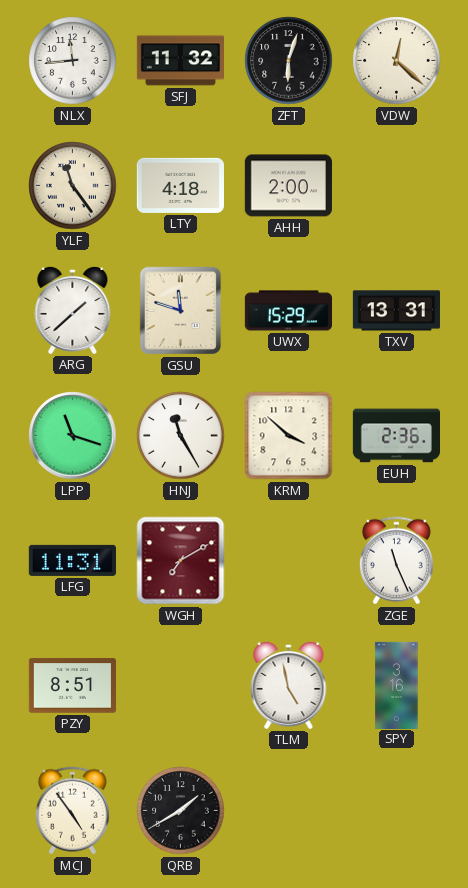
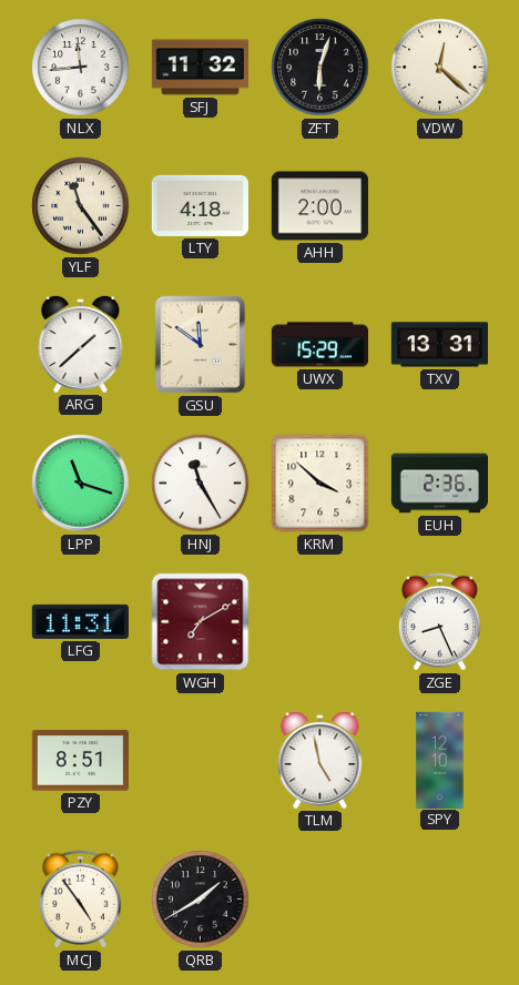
GSU: 11:48 -> 11:51
ZGE: 11:26 -> 8:26
SPY: 3:16 -> 12:10
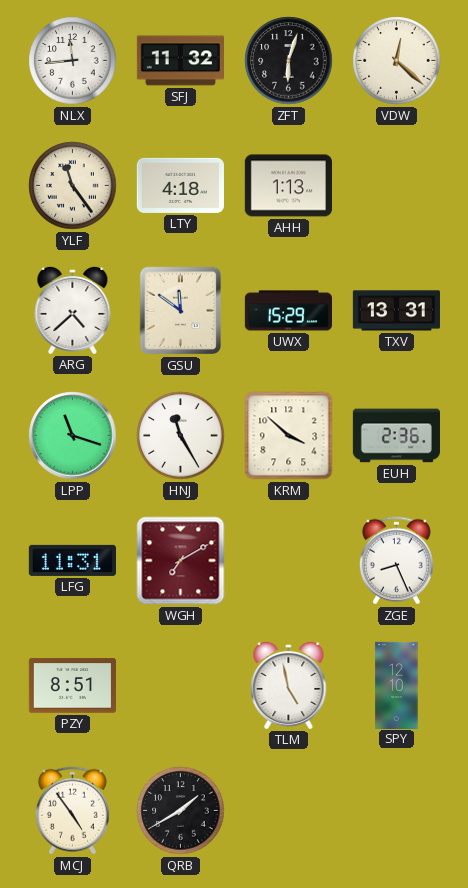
AHH: 2:00 -> 1:13
ARG: 1:38 -> 4:38
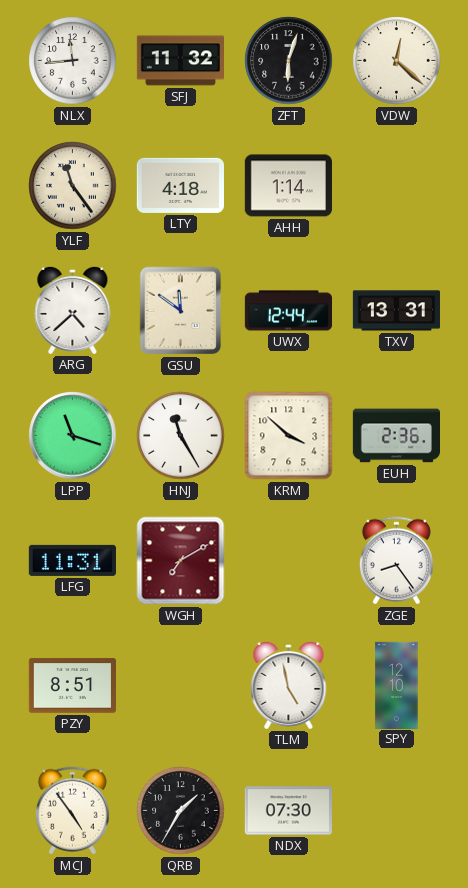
AHH: 1:13 -> 1:14
UWX: 15:29 -> 12:44
ZGE: 8:26 -> 8:24
QRB: 1:40 -> 1:35
NDX: none -> 07:30
